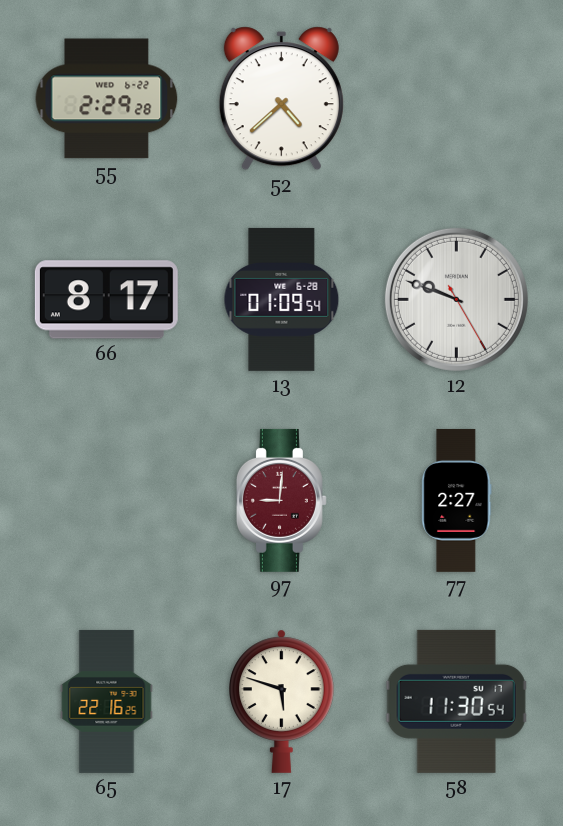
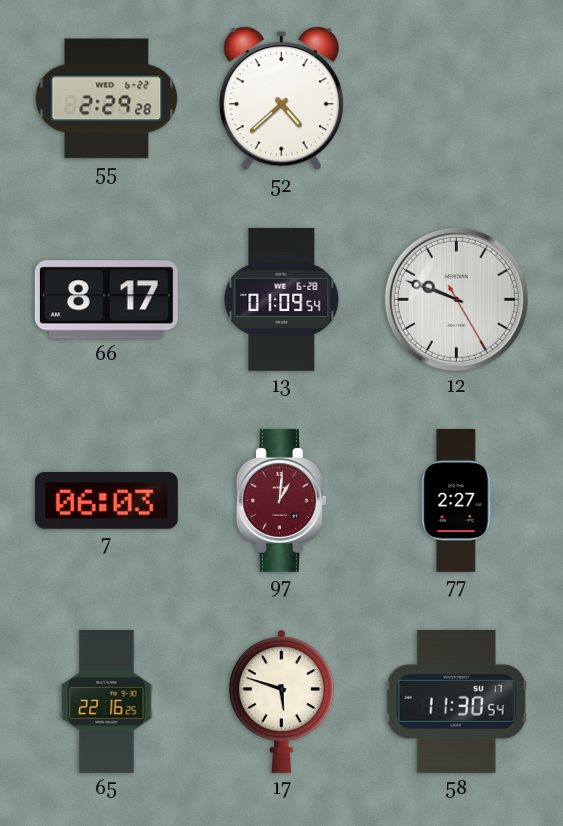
7: none -> 06:03
97: 9:01 -> 1:01
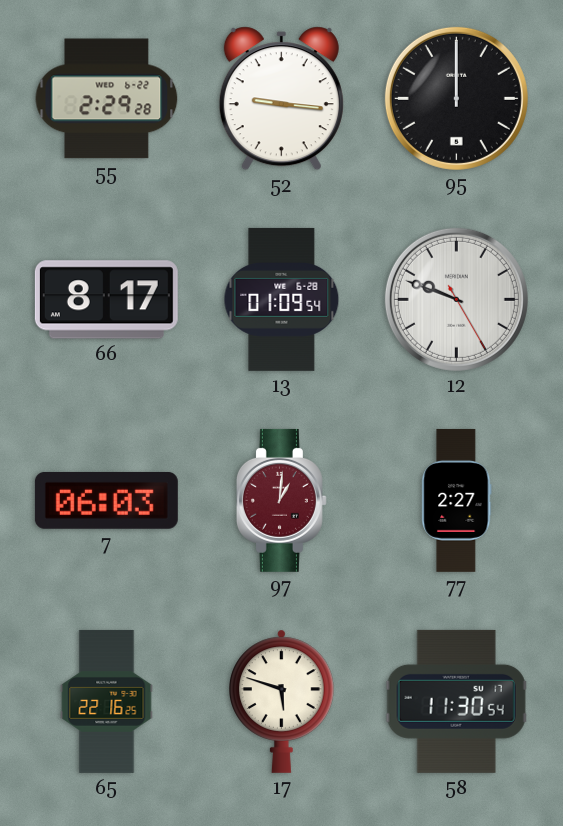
52: 4:38 -> 9:16
95: none -> 12:00
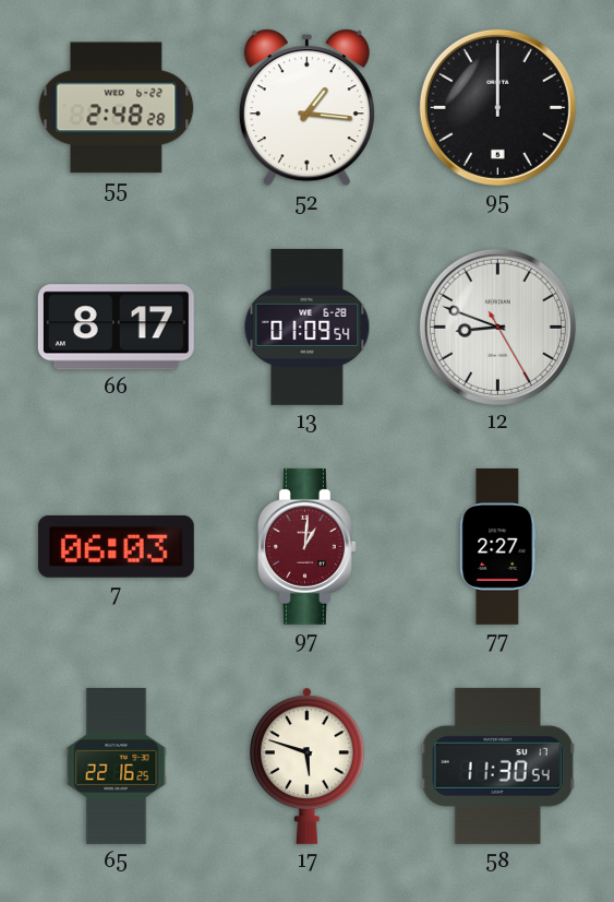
55: 2:29 -> 2:48
52: 9:16 -> 1:16
12: 9:48 -> 8:48
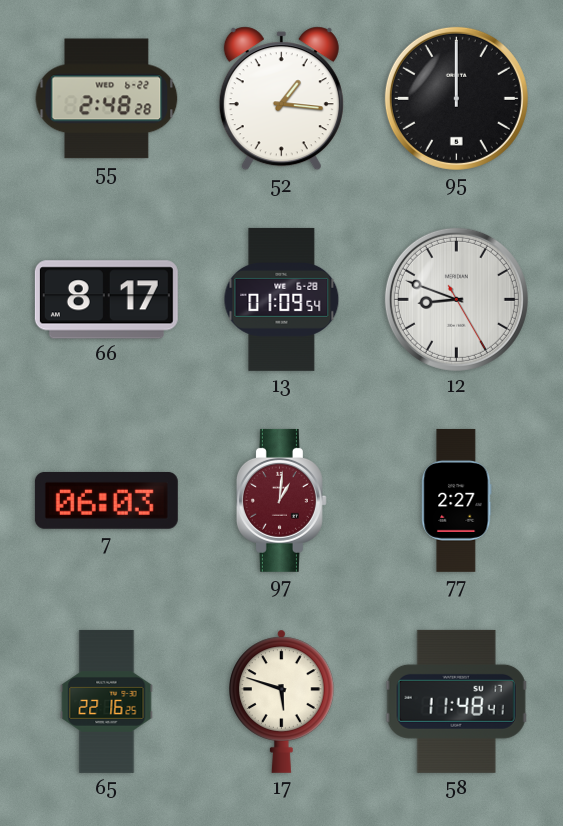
58: 11:30 -> 11:48
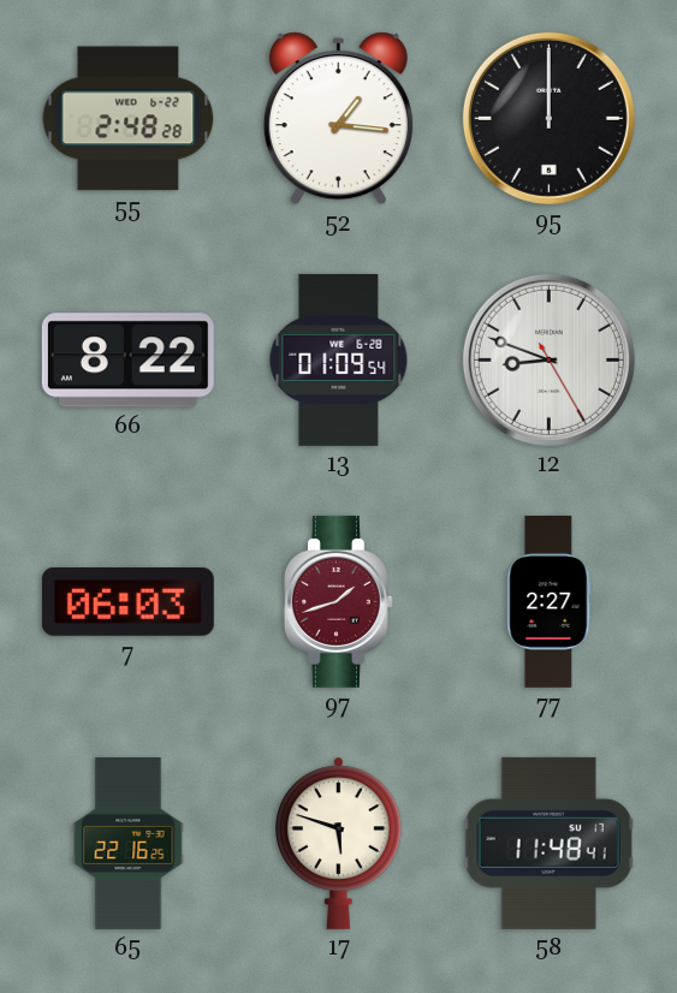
66: 8:17 -> 8:22
97: 1:01 -> 1:42
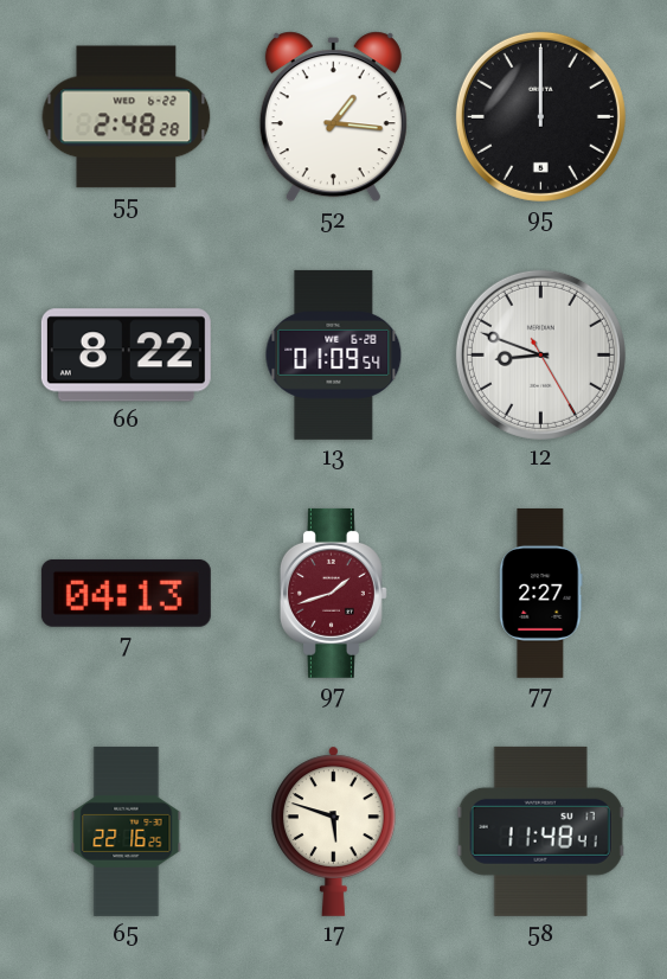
7: 06:03 -> 04:13
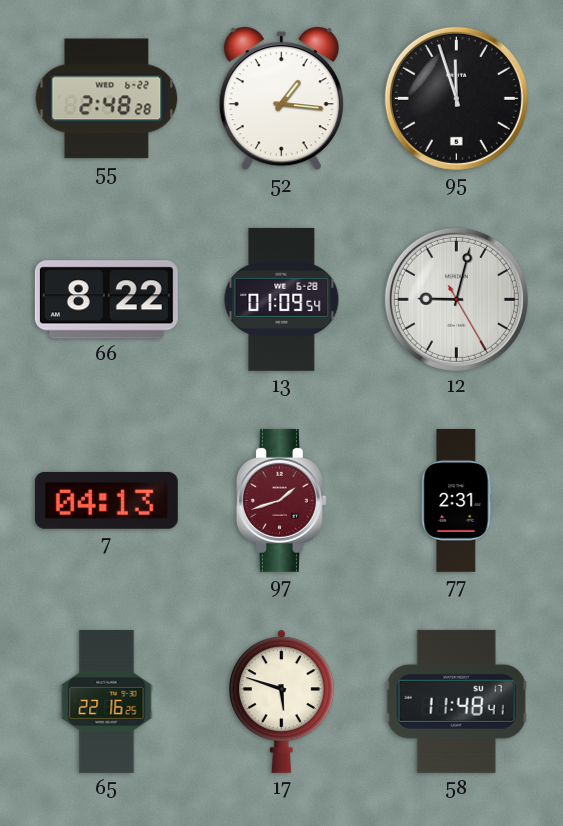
95: 12:00 -> 11:57
12: 8:48 -> 9:02
77: 2:27 -> 2:31
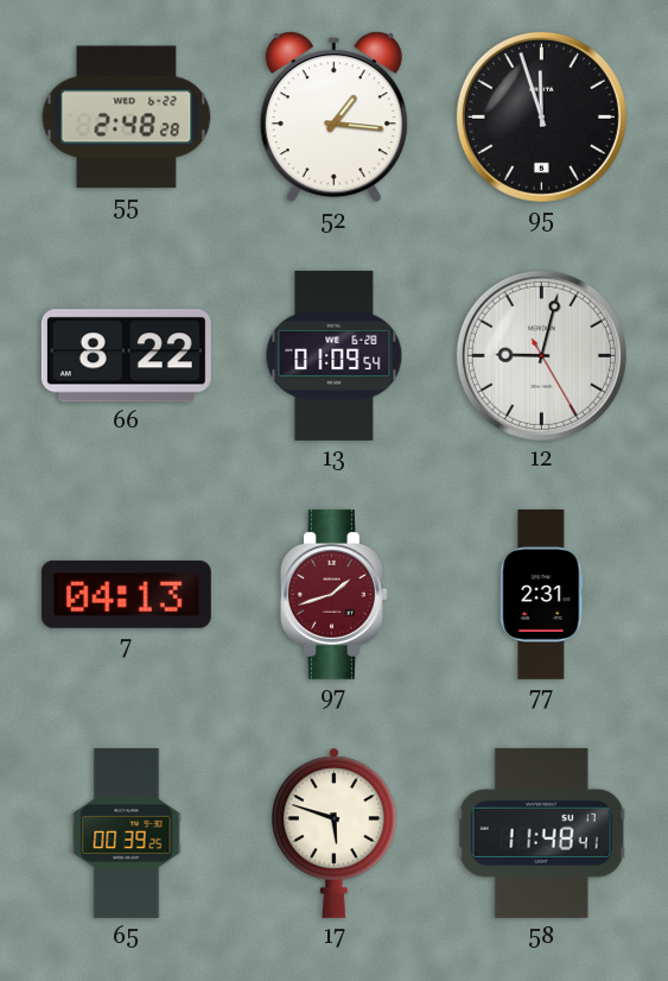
65: 22:16 -> 00:39
